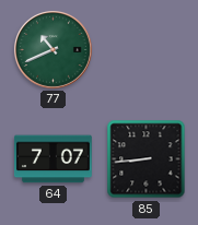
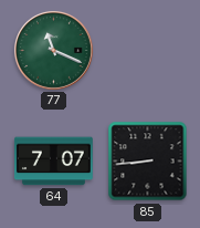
77: 10:41 -> 11:19
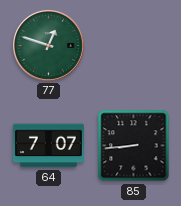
77: 11:19 -> 12:48
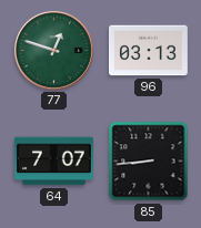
96: none -> 03:13
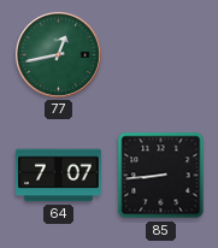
77: 12:48 -> 12:43
96: 03:13 -> none
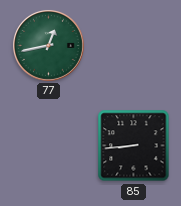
64: 7:07 -> none
